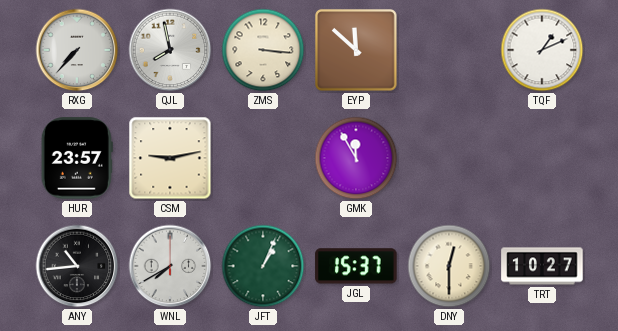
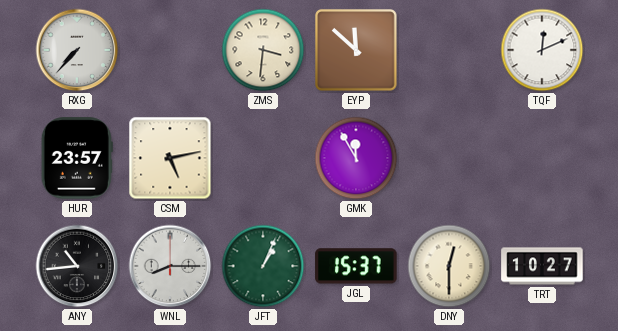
QJL: 7:58 -> none
ZMS: 3:16 -> 3:31
TQF: 1:11 -> 12:11
CSM: 9:13 -> 5:13
WNL: 7:40 -> 8:15
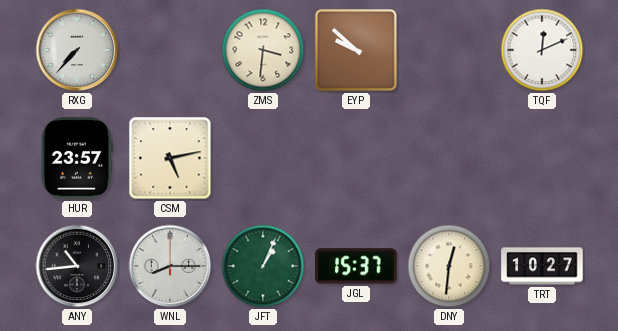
EYP: 11:52 -> 9:52
GMK: 11:55 -> none
DNY: 12:30 -> 12:31
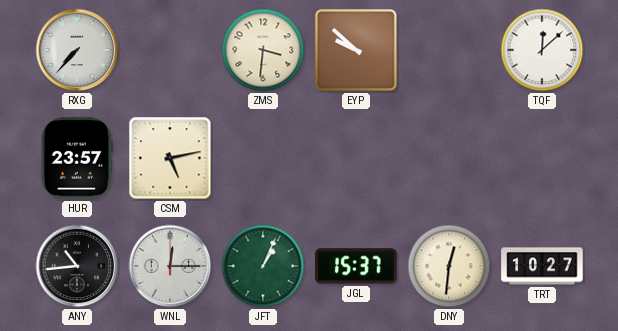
TQF: 12:11 -> 12:08
WNL: 8:15 -> 12:15
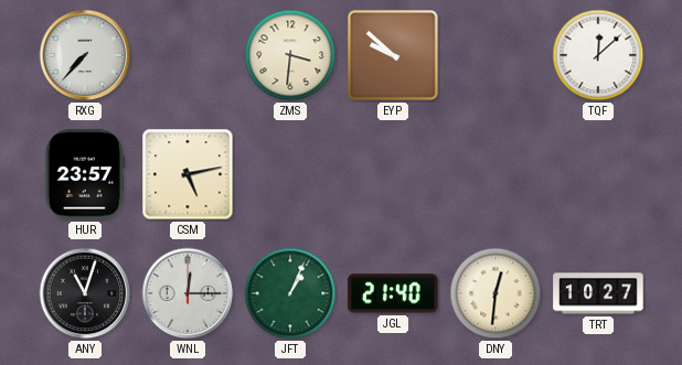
ANY: 10:44 -> 11:03
JGL: 15:37 -> 21:40
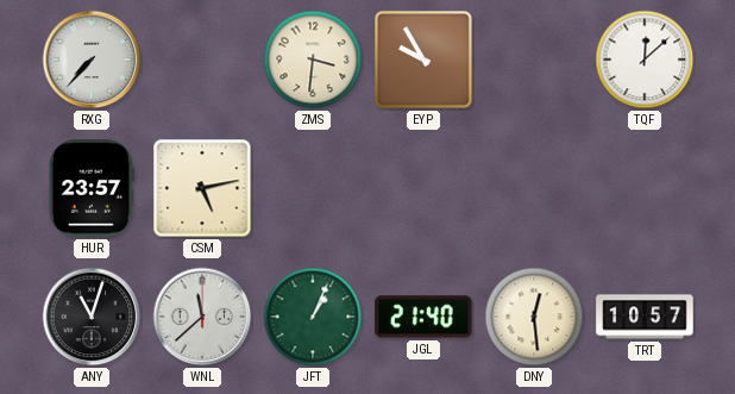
EYP: 9:52 -> 9:55
WNL: 12:15 -> 11:38
DNY: 12:31 -> 12:29
TRT: 10:27 -> 10:57
